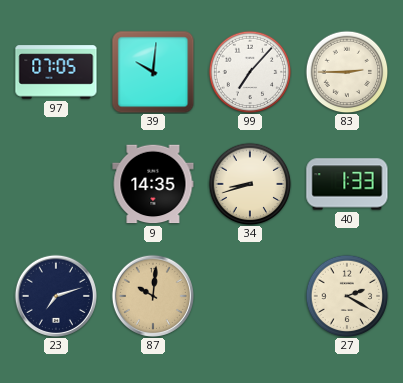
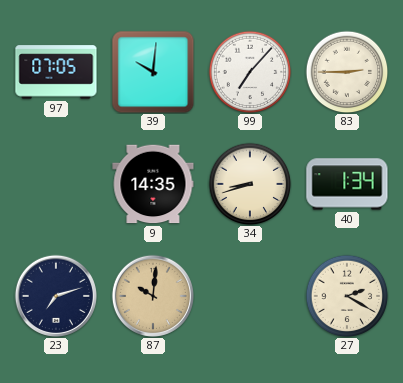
40: 1:33 -> 1:34
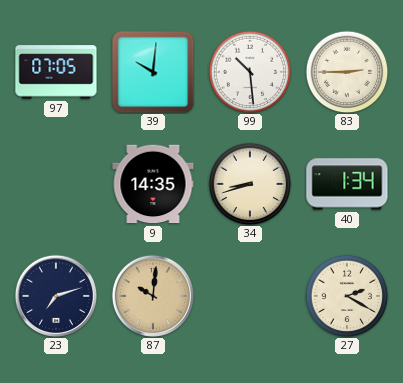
99: 7:07 -> 10:29
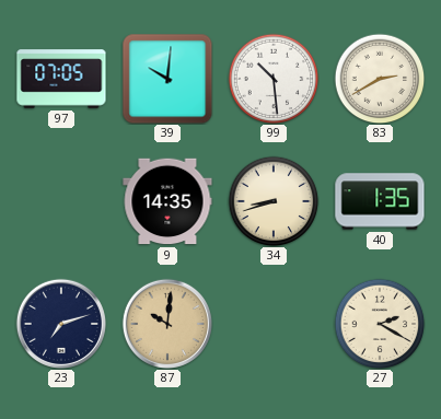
83: 2:45 -> 2:40
40: 1:34 -> 1:35
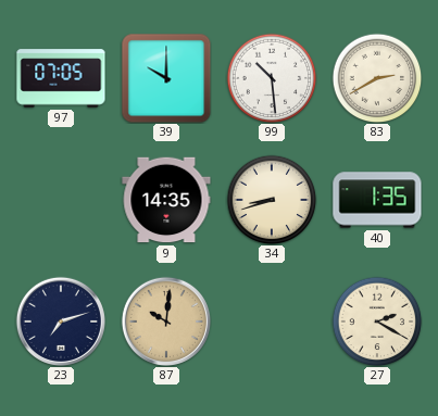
39: 10:01 -> 10:00
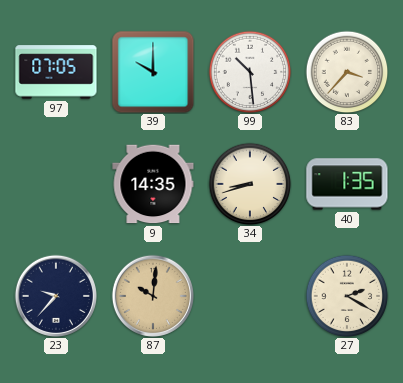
83: 2:40 -> 3:37
23: 7:12 -> 9:37
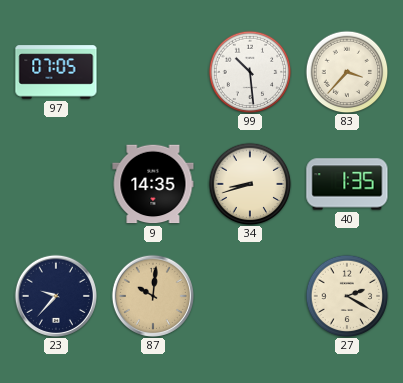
39: 10:00 -> none
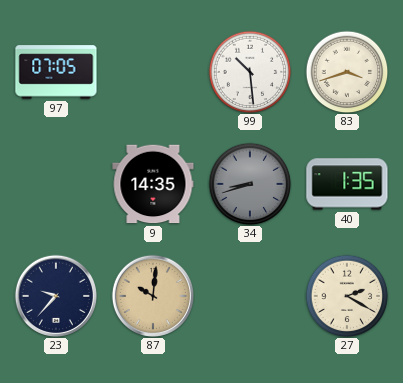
83: 3:37 -> 3:42
34 dial: cream -> grey
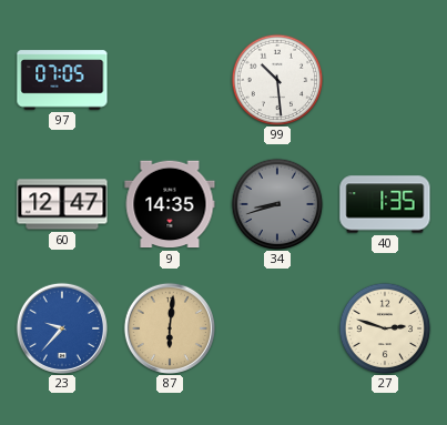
83: 3:42 -> none
60: none -> 12:47
23 dial: navy -> blue
87: 10:01 -> 6:01
27: 2:20 -> 2:48
